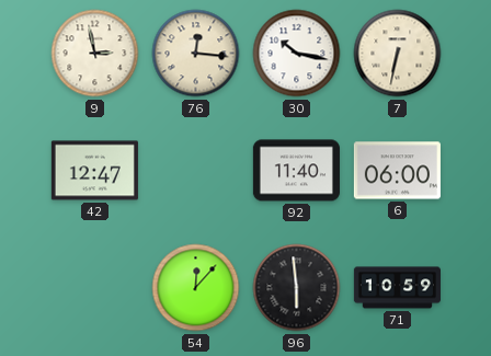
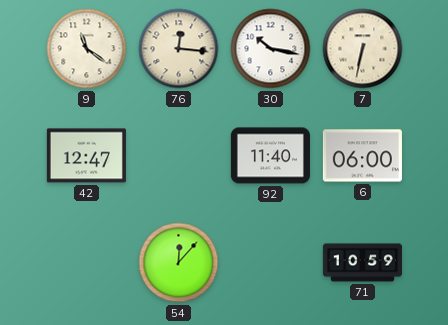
9: 2:58 -> 11:21
96: 5:59 -> none
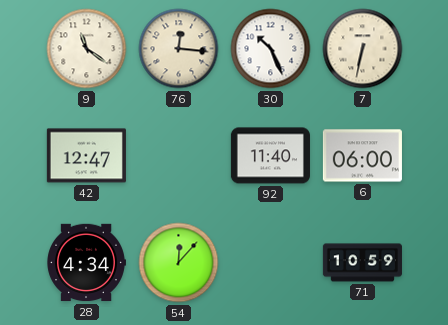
30: 10:17 -> 10:26
28: none -> 4:34
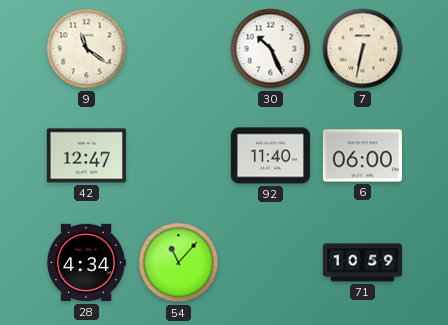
76: 12:16 -> none
54: 12:07 -> 11:07
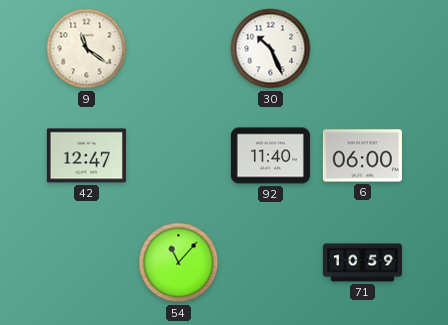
7: 6:32 -> none
28: 4:34 -> none
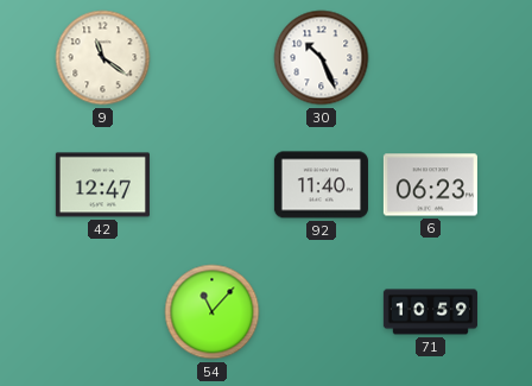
6: 06:00 -> 06:23
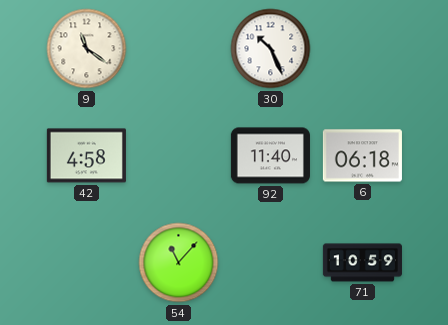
42: 12:47 -> 4:58
6: 06:23 -> 06:18
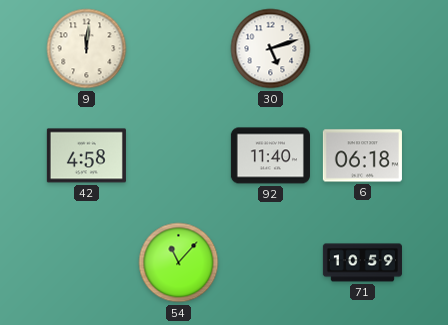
9: 11:21 -> 12:01
30: 10:26 -> 5:12
